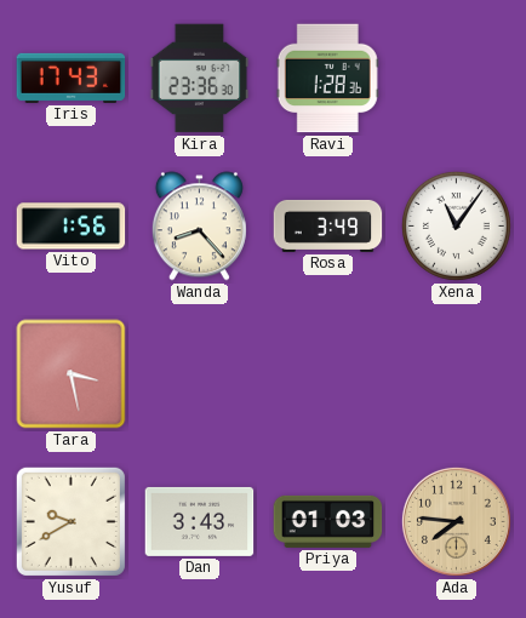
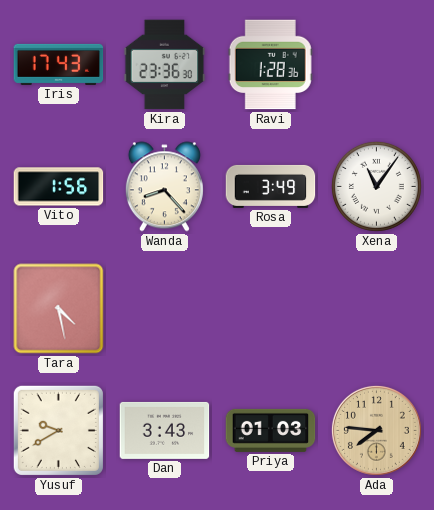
Tara: 3:28 -> 4:28
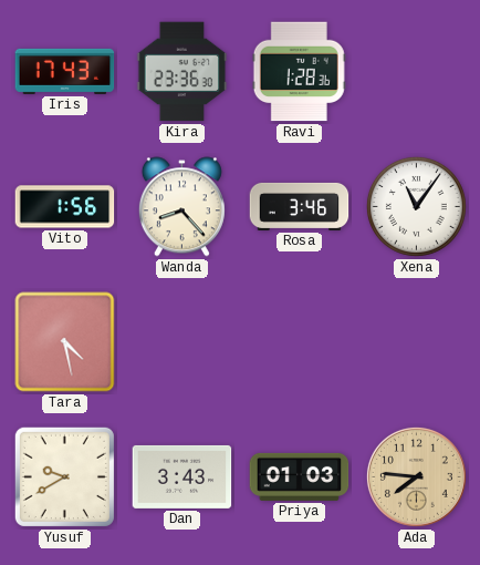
Rosa: 3:49 -> 3:46
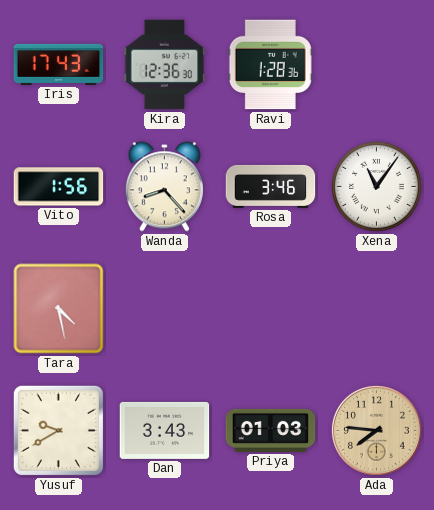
Kira: 23:36 -> 12:36
